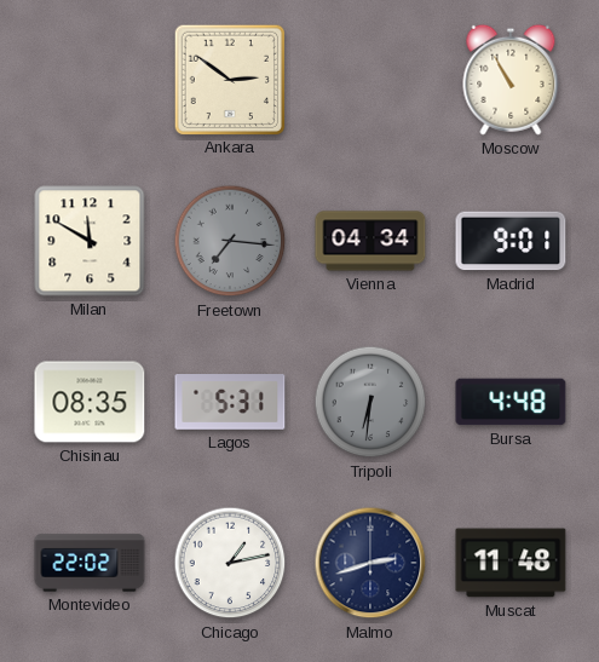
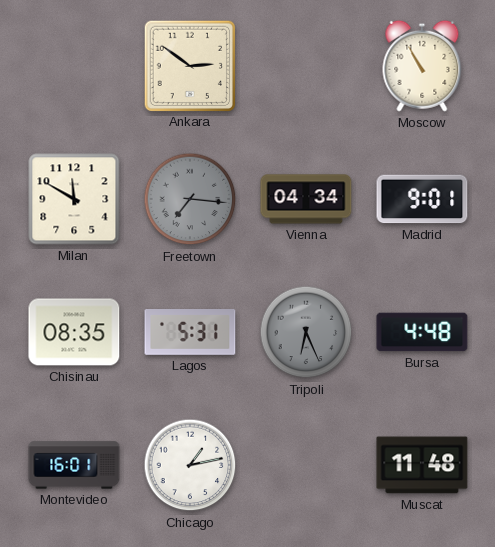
Tripoli: 6:31 -> 6:26
Montevideo: 22:02 -> 16:01
Malmo: 2:42 -> none
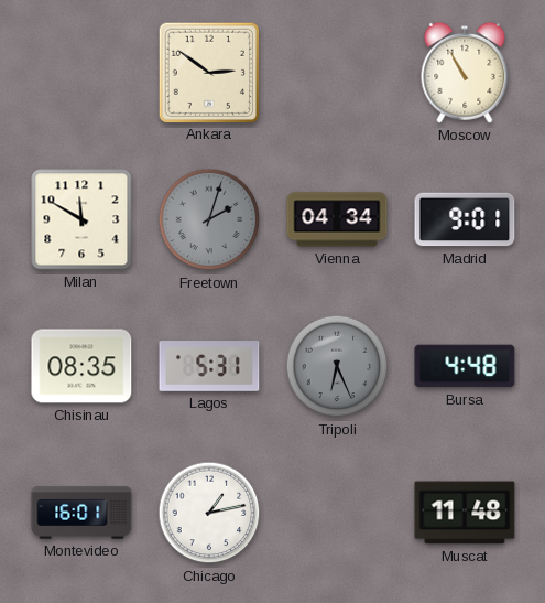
Freetown: 7:16 -> 2:03
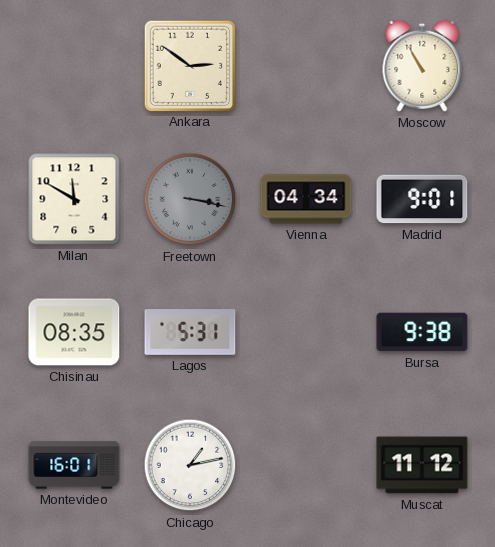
Freetown: 2:03 -> 3:17
Tripoli: 6:26 -> none
Bursa: 4:48 -> 9:38
Muscat: 11:48 -> 11:12
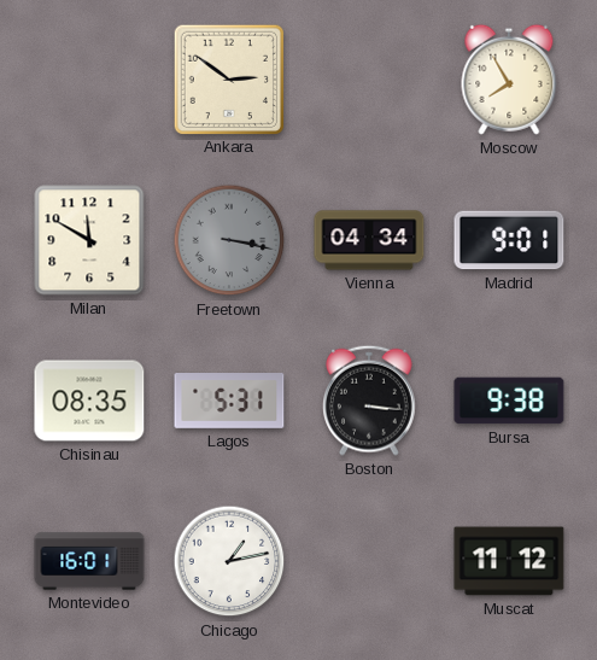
Moscow: 10:55 -> 7:55
Boston: none -> 3:16
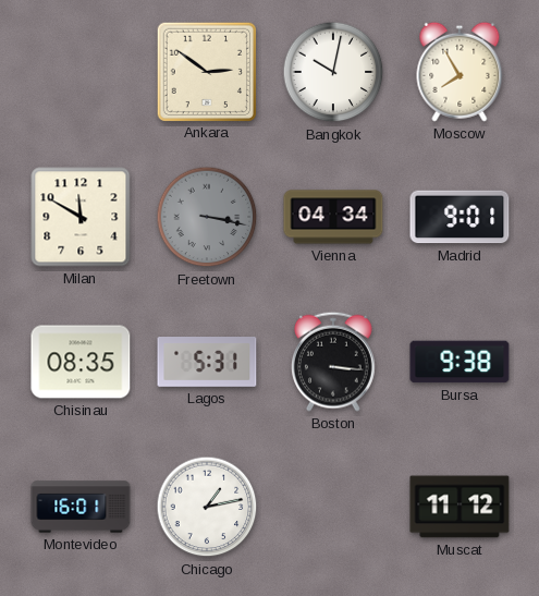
Bangkok: none -> 10:02
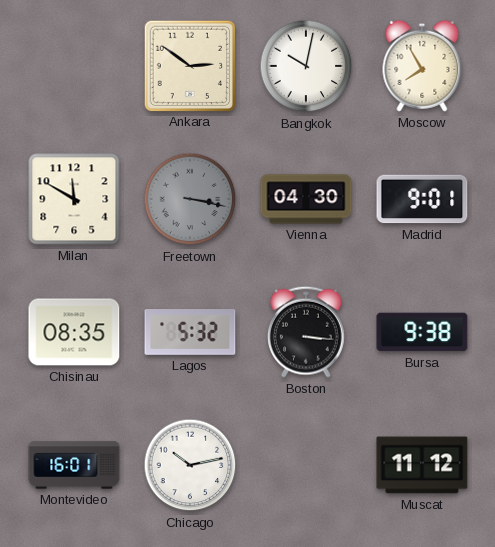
Vienna: 04:34 -> 04:30
Lagos: 5:31 -> 5:32
Chicago: 1:13 -> 10:13
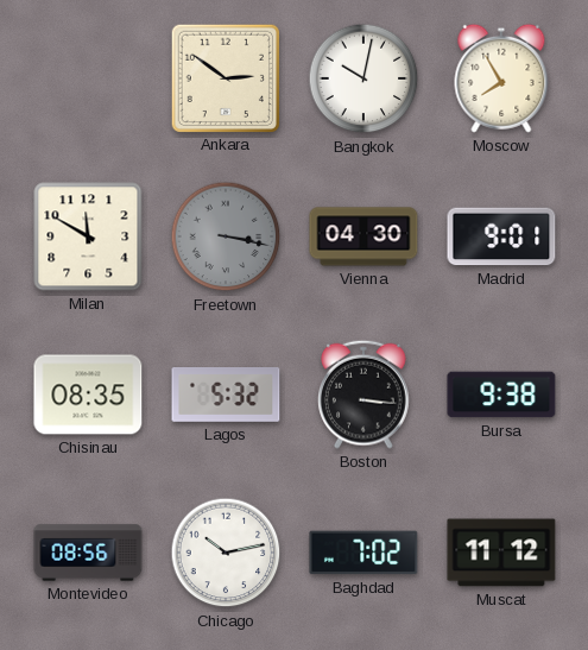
Montevideo: 16:01 -> 08:56
Baghdad: none -> 7:02
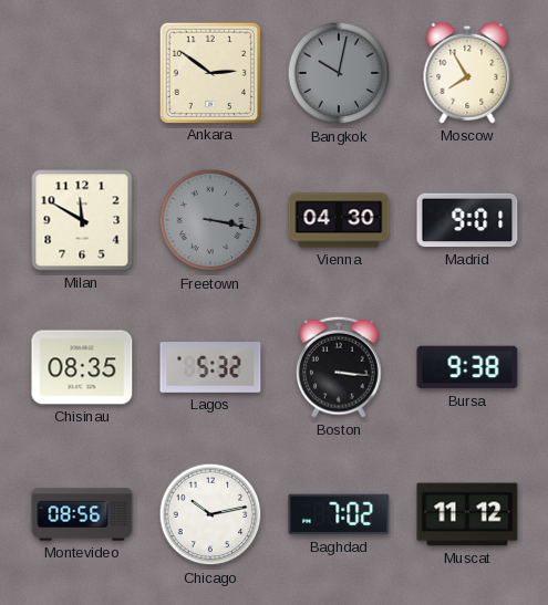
Bangkok dial: white -> grey
